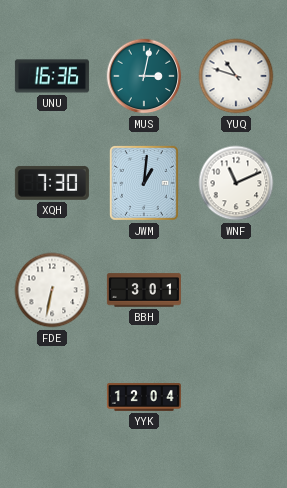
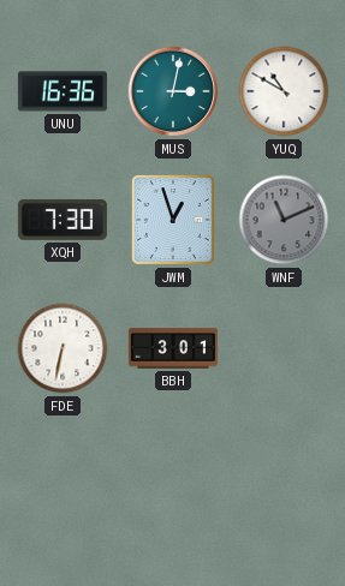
YUQ: 10:48 -> 10:50
JWM: 1:01 -> 12:57
WNF dial: white -> grey
YYK: 12:04 -> none
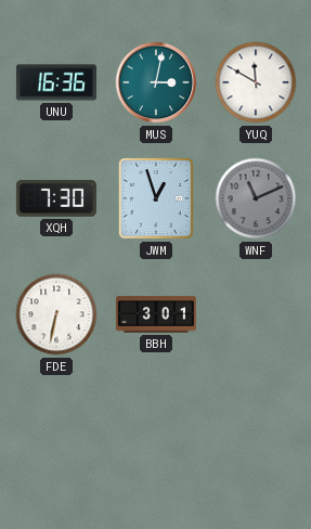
YUQ: 10:50 -> 11:50
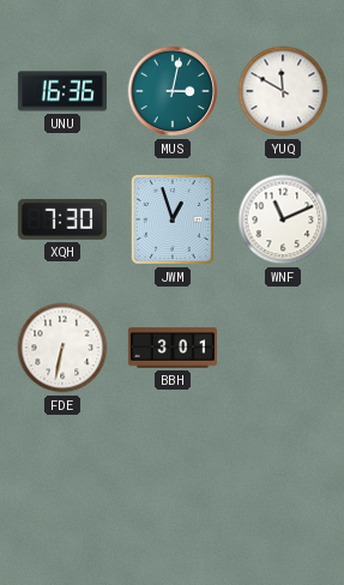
WNF dial: grey -> white
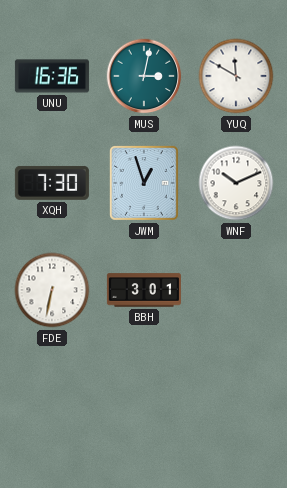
WNF: 11:11 -> 10:11
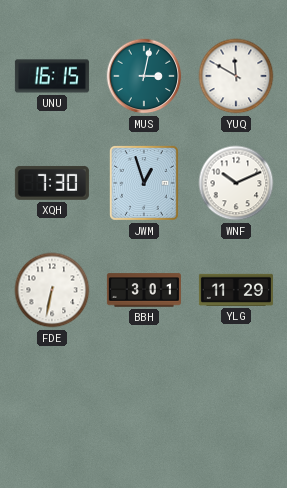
UNU: 16:36 -> 16:15
YLG: none -> 11:29
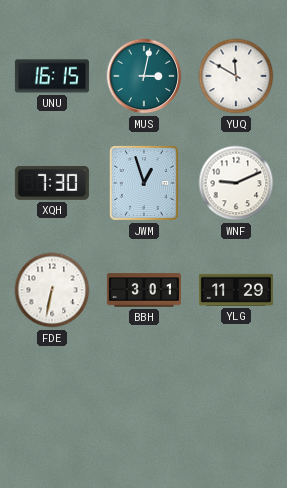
WNF: 10:11 -> 9:11
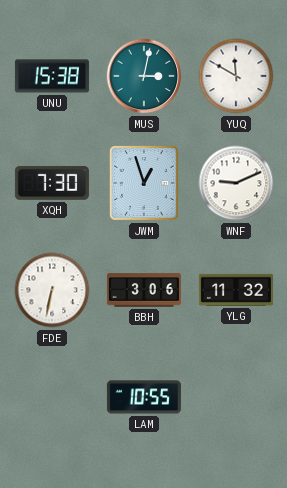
UNU: 16:15 -> 15:38
BBH: 3:01 -> 3:06
YLG: 11:29 -> 11:32
LAM: none -> 10:55
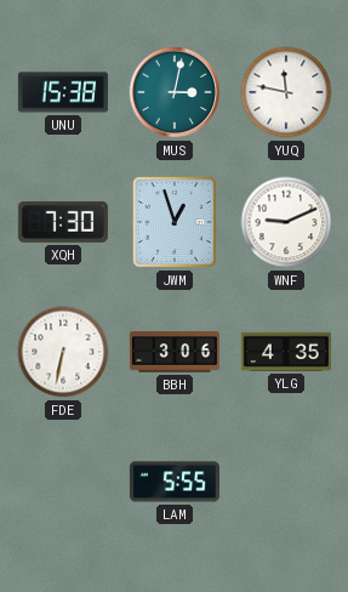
YUQ: 11:50 -> 11:47
YLG: 11:32 -> 4:35
LAM: 10:55 -> 5:55
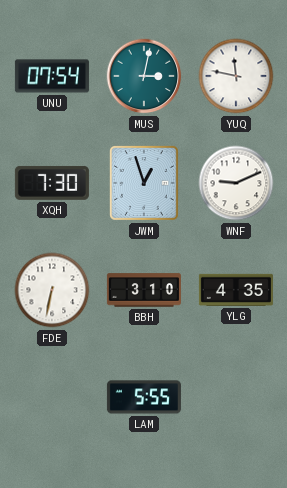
UNU: 15:38 -> 07:54
BBH: 3:06 -> 3:10
